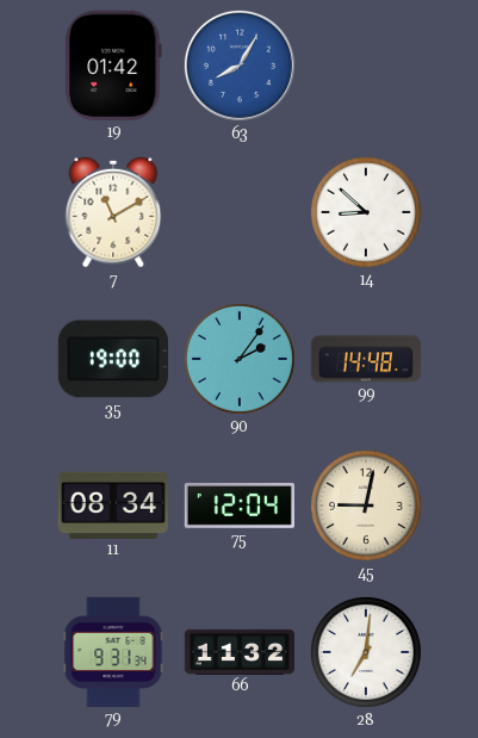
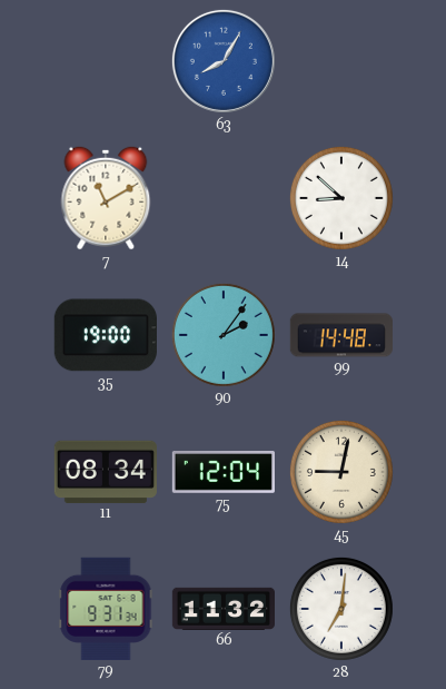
19: 01:42 -> none
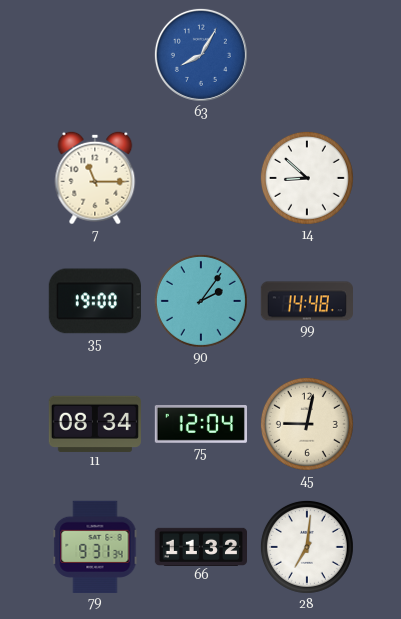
7: 11:10 -> 11:15
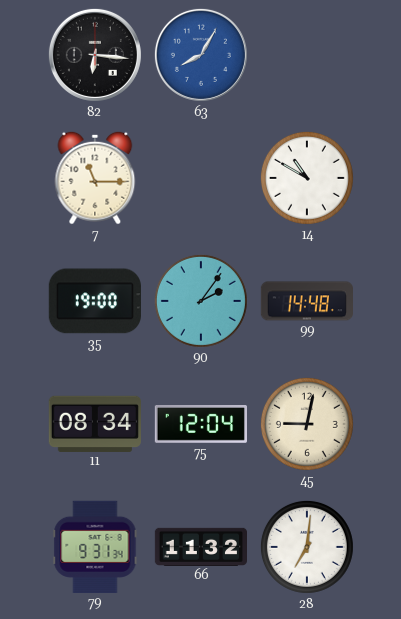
82: none -> 6:16
14: 8:52 -> 10:50
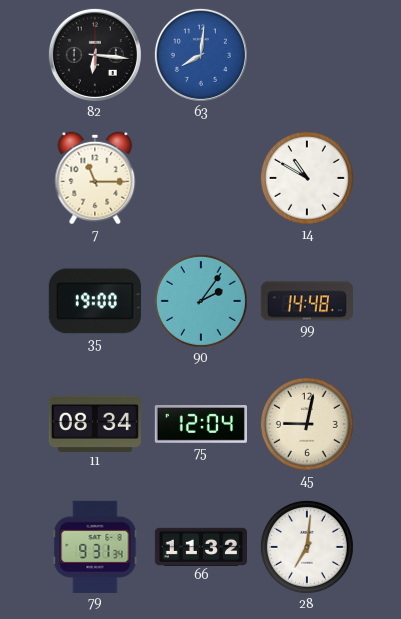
63: 8:05 -> 8:01
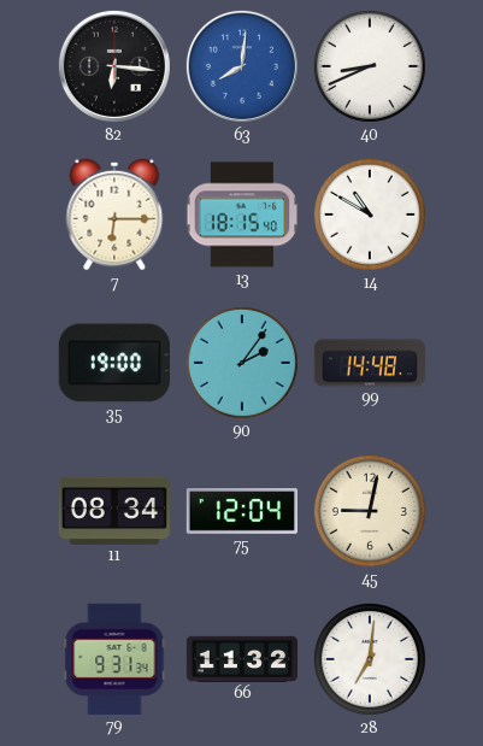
40: none -> 8:41
7: 11:15 -> 6:15
13: none -> 18:15
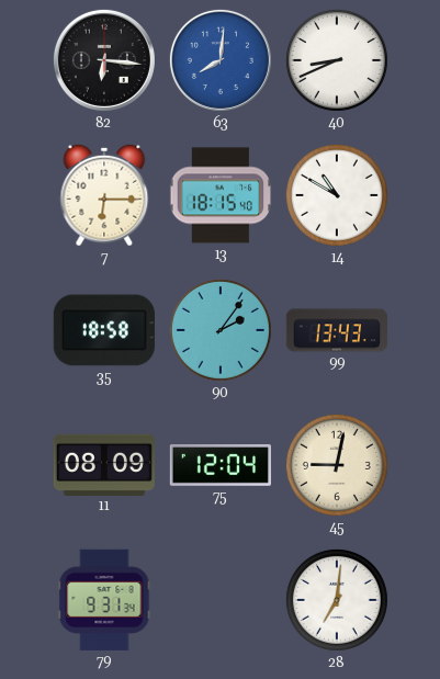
35: 19:00 -> 18:58
99: 14:48 -> 13:43
11: 08:34 -> 08:09
66: 11:32 -> none
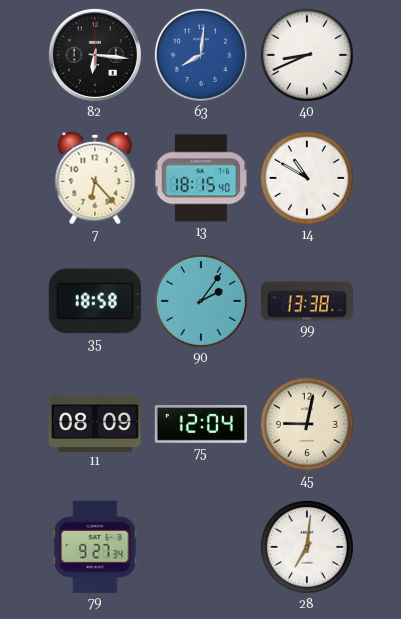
7: 6:15 -> 6:23
99: 13:43 -> 13:38
79: 9:31 -> 9:27
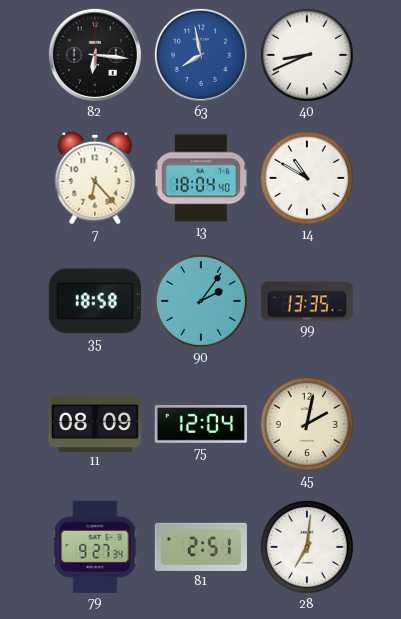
63: 8:01 -> 7:58
13: 18:15 -> 18:04
99: 13:38 -> 13:35
45: 9:02 -> 2:02
81: none -> 2:51
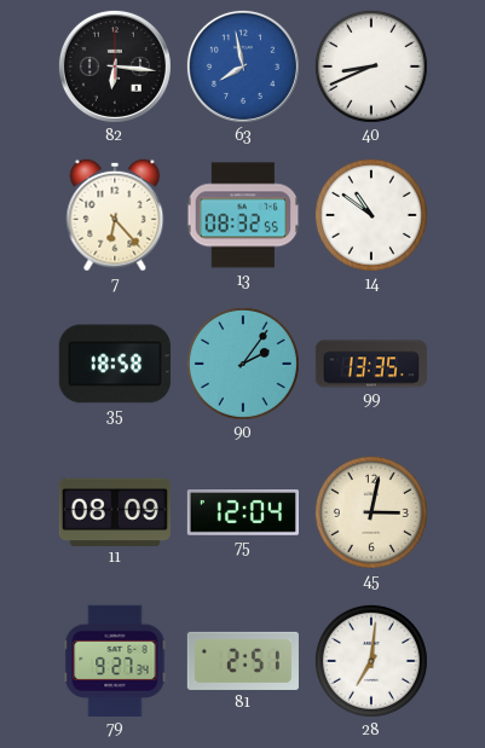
13: 18:04 -> 08:32
14: 10:50 -> 10:51
45: 2:02 -> 3:02
